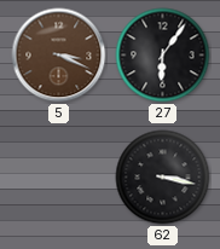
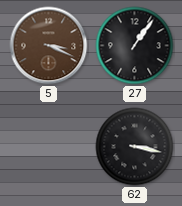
27: 6:06 -> 1:06
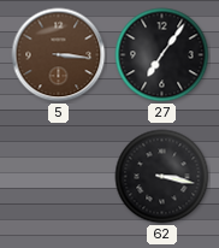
5: 3:19 -> 3:16
27: 1:06 -> 7:06
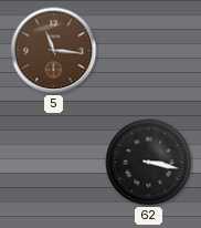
5: 3:16 -> 11:16
27: 7:06 -> none
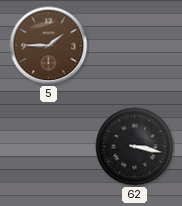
5: 11:16 -> 1:45
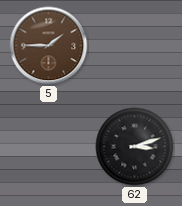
62: 3:17 -> 3:12
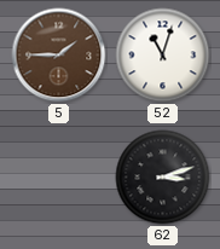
52: none -> 11:03
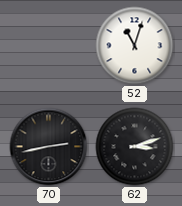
5: 1:45 -> none
70: none -> 2:43
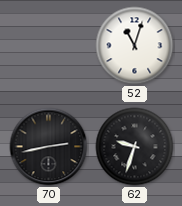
62: 3:12 -> 9:33
